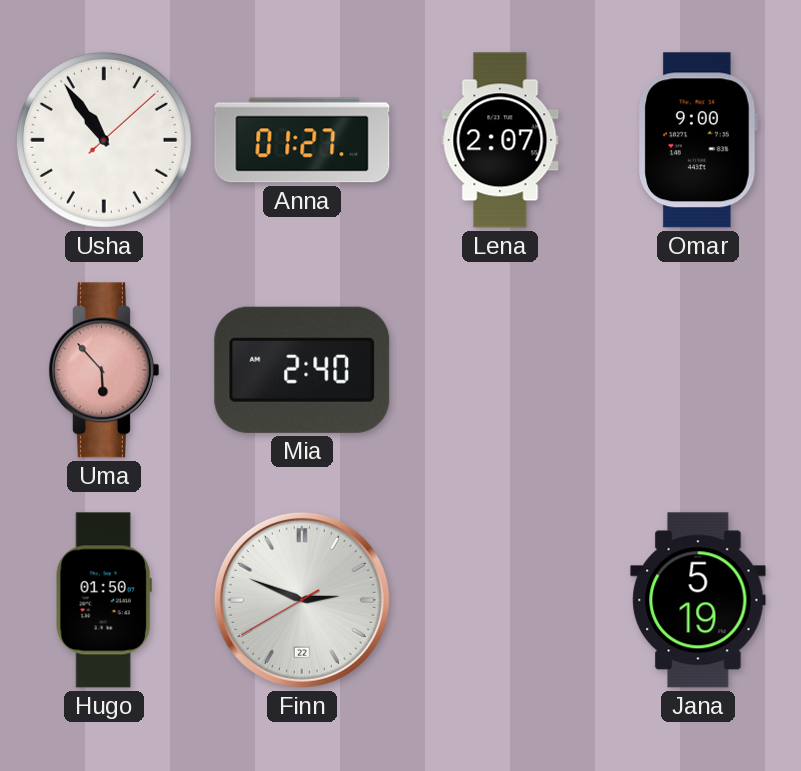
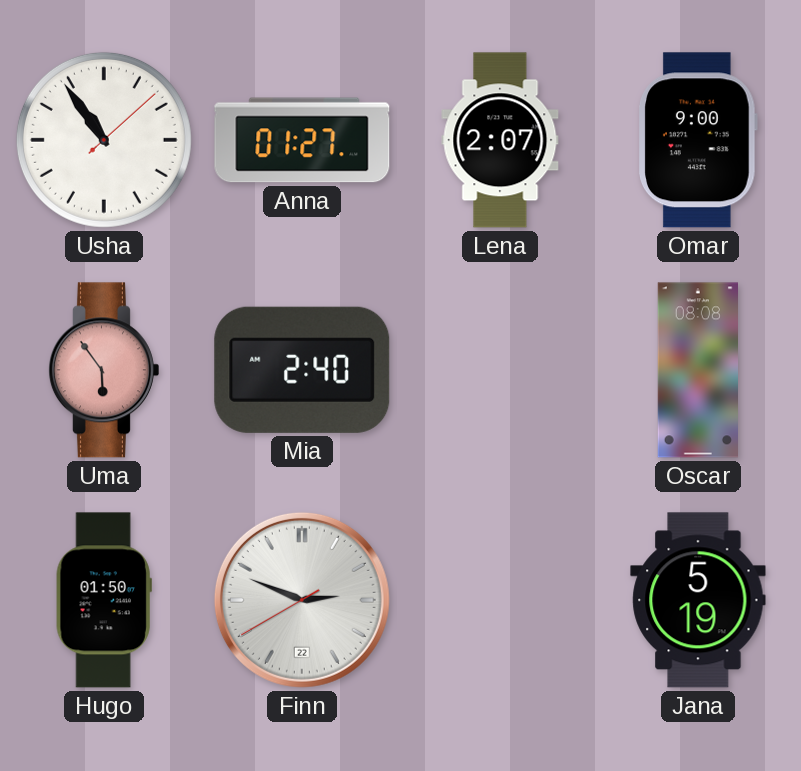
Uma: 5:53 -> 5:54
Oscar: none -> 08:08
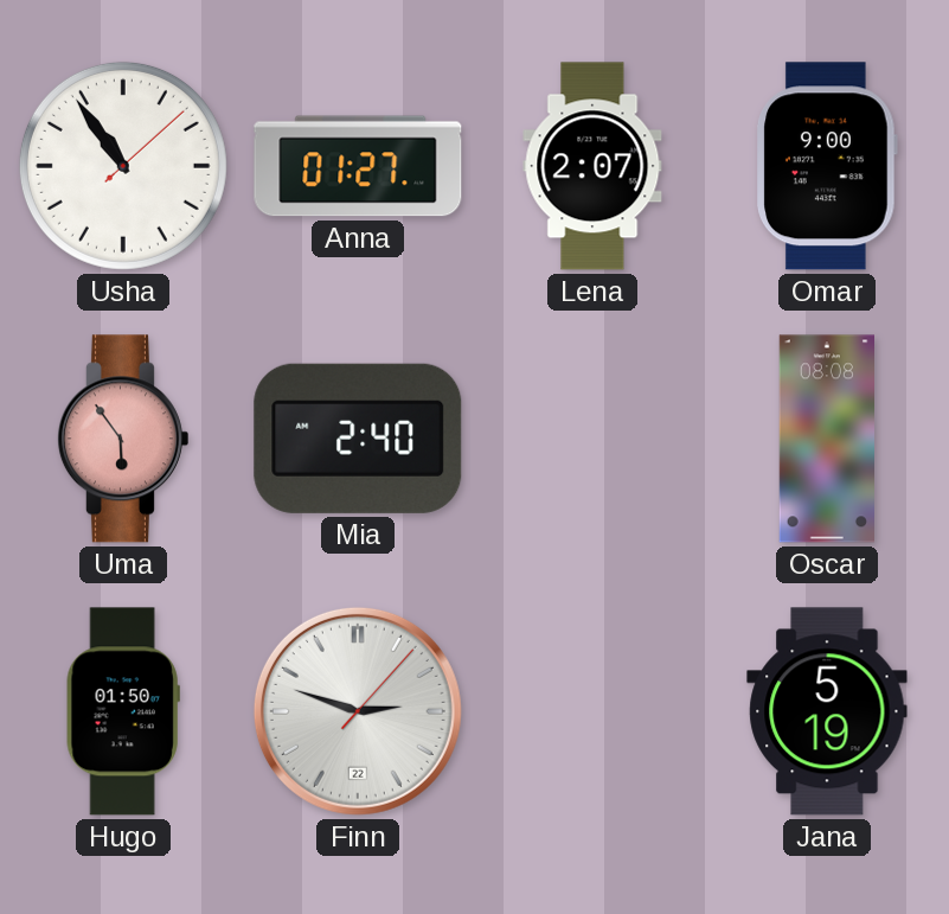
Finn: 2:48:40 -> 2:48:07
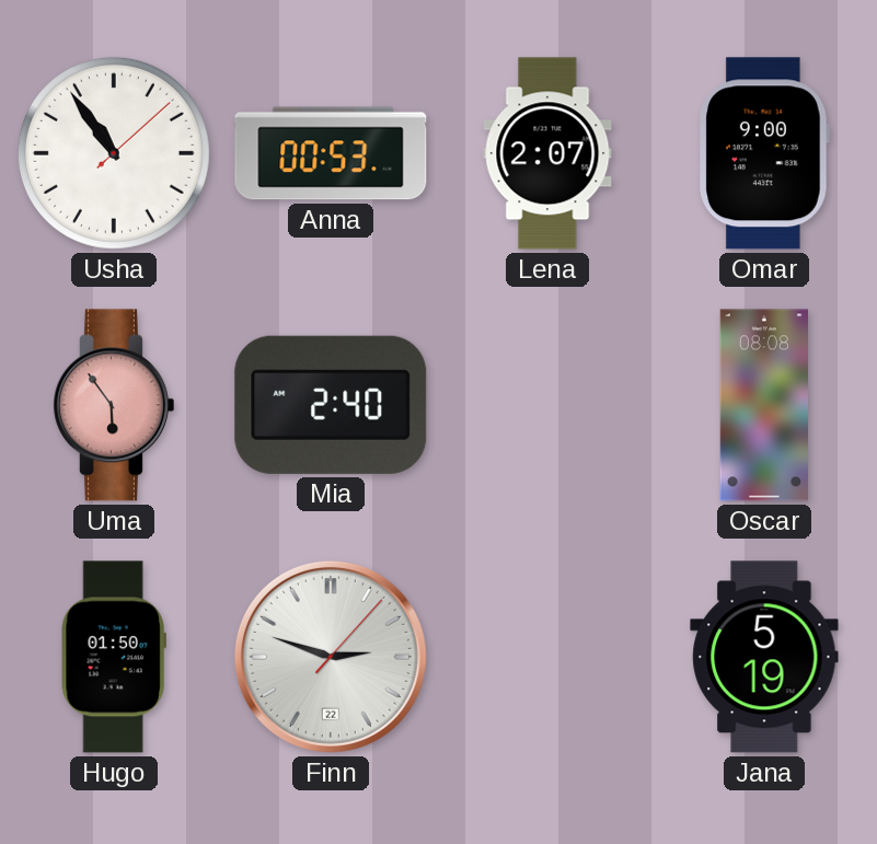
Anna: 01:27 -> 00:53
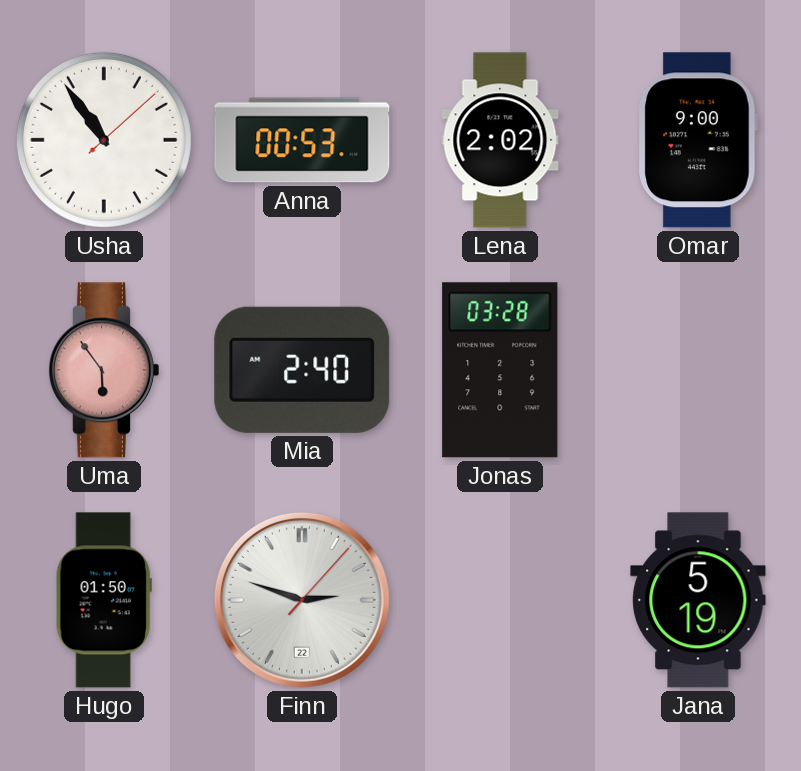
Lena: 2:07 -> 2:02
Jonas: none -> 03:28
Oscar: 08:08 -> none
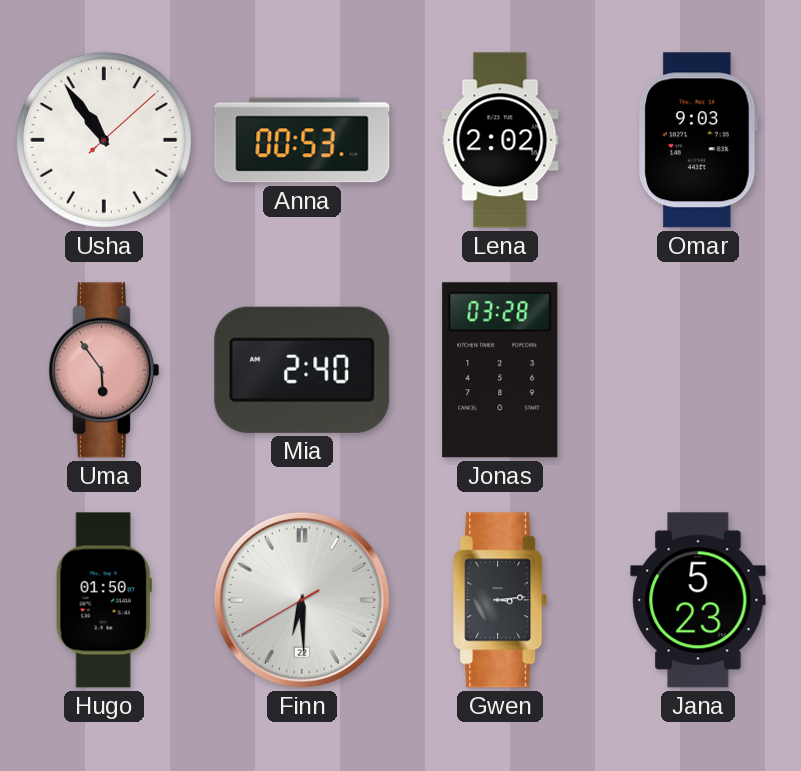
Omar: 9:00 -> 9:03
Finn: 2:48 -> 6:29
Gwen: none -> 3:14
Jana: 5:19 -> 5:23
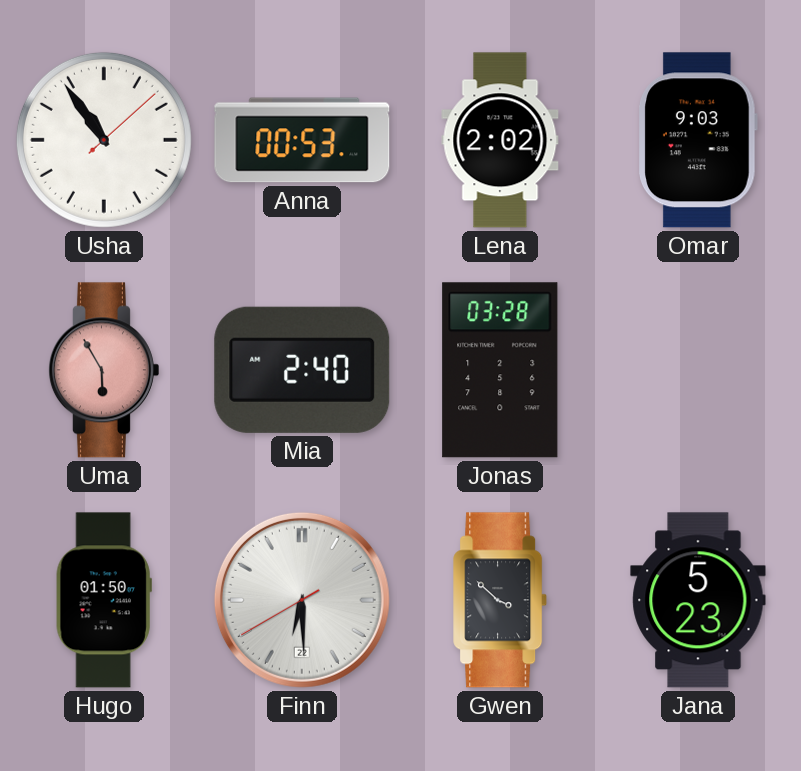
Uma: 5:54 -> 5:55
Gwen: 3:14 -> 3:52
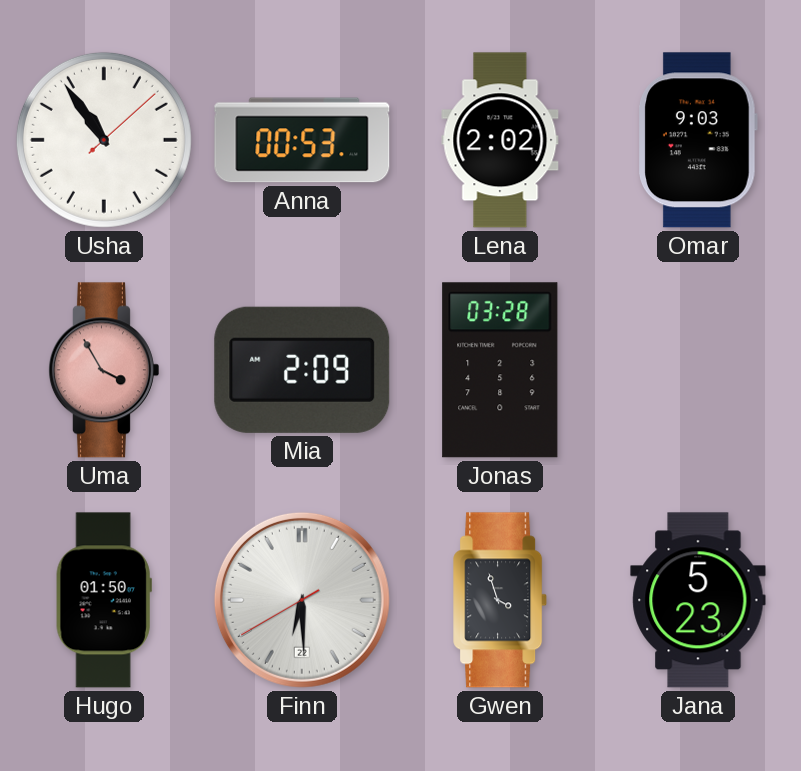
Uma: 5:55 -> 3:55
Mia: 2:40 -> 2:09
Gwen: 3:52 -> 3:57
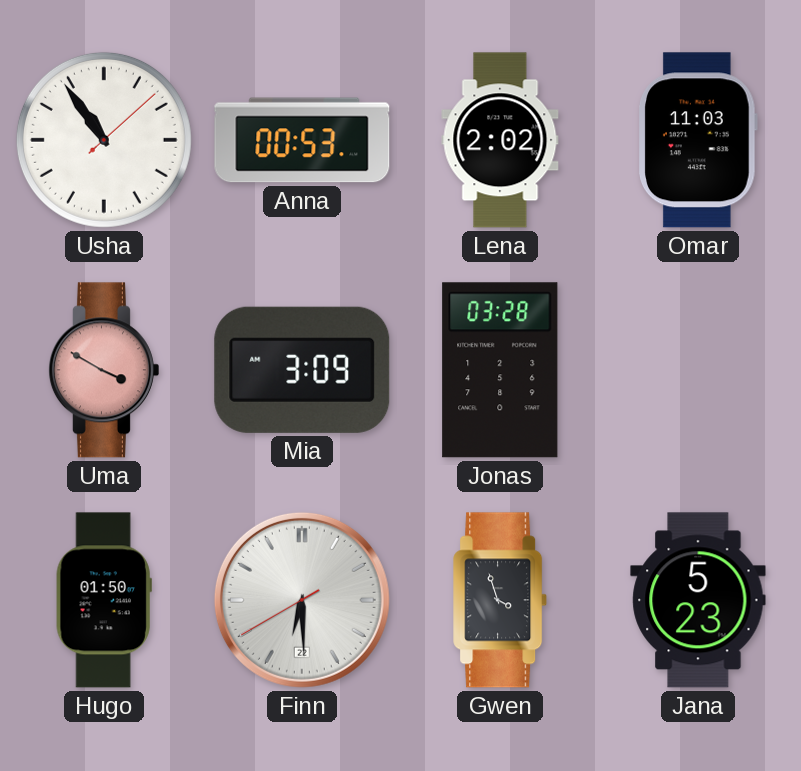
Omar: 9:03 -> 11:03
Uma: 3:55 -> 3:50
Mia: 2:09 -> 3:09
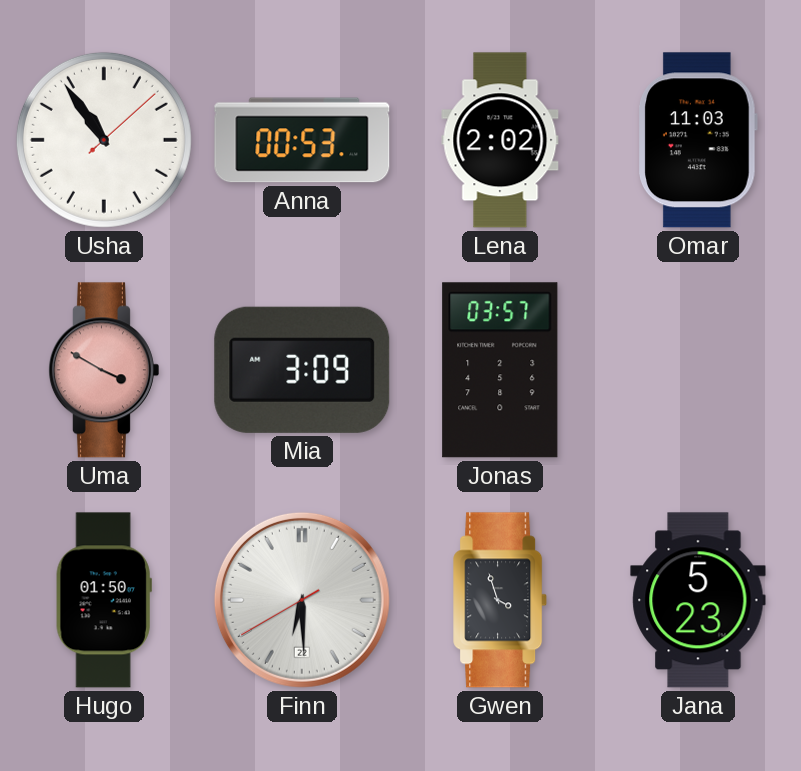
Jonas: 03:28 -> 03:57
